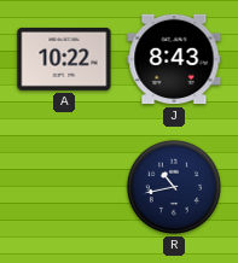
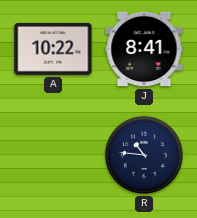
J: 8:43 -> 8:41
R: 10:43 -> 10:46
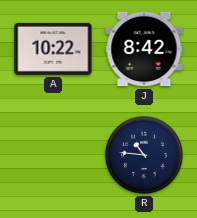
J: 8:41 -> 8:42
